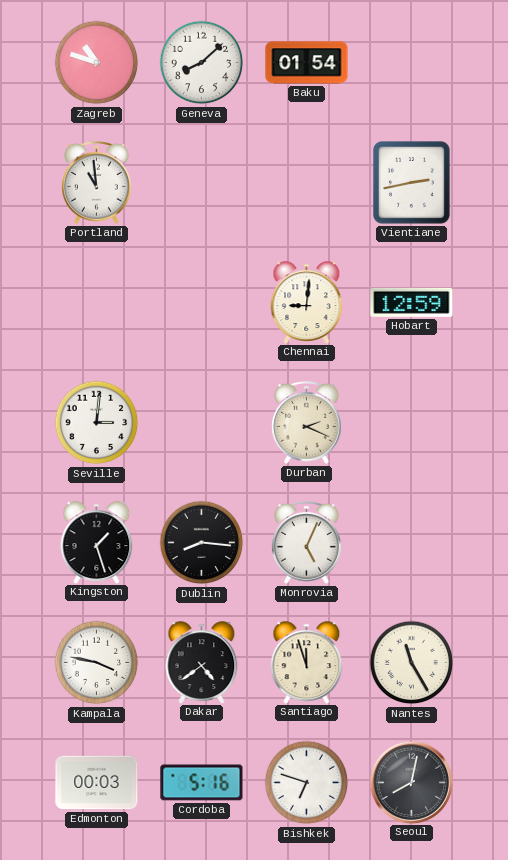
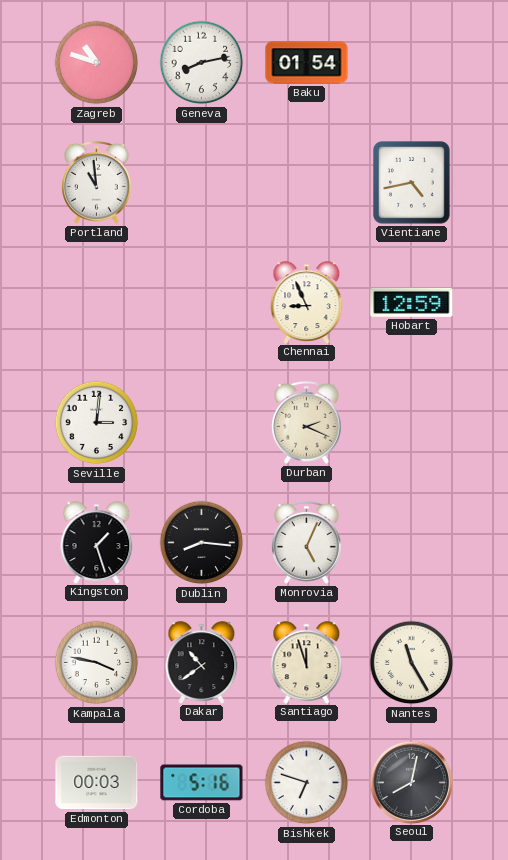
Geneva: 8:08 -> 8:13
Vientiane: 2:43 -> 4:43
Chennai: 9:01 -> 8:56
Dakar: 4:39 -> 10:39
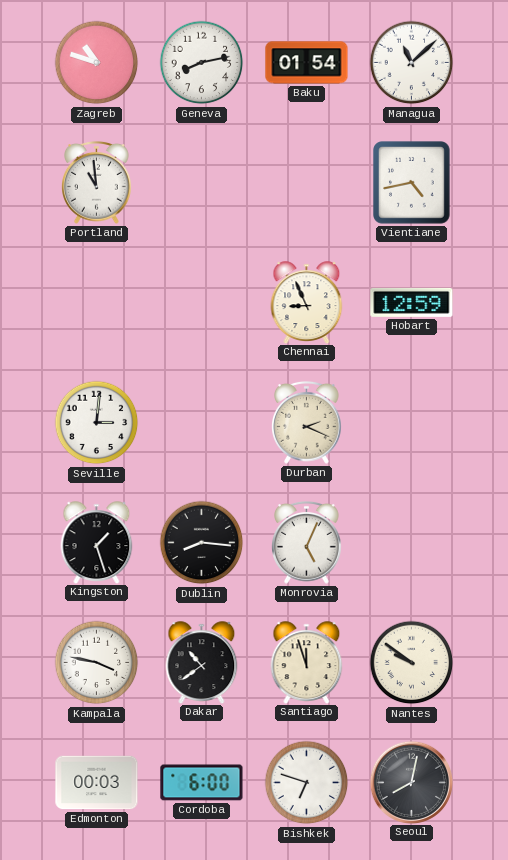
Managua: none -> 11:08
Nantes: 11:25 -> 9:51
Cordoba: 5:16 -> 6:00
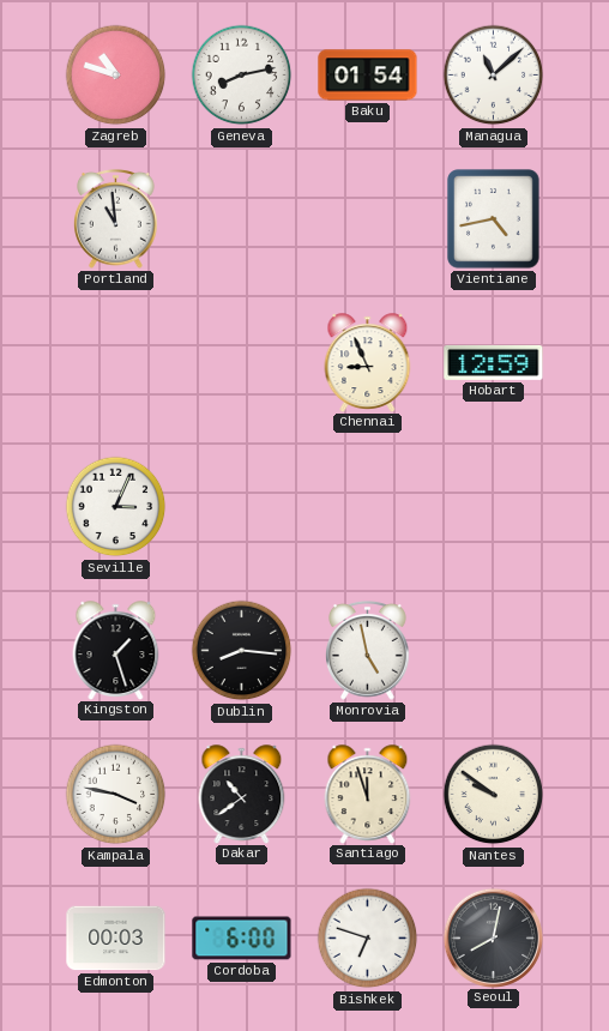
Seville: 3:01 -> 3:04
Durban: 2:19 -> none
Monrovia: 5:04 -> 4:58
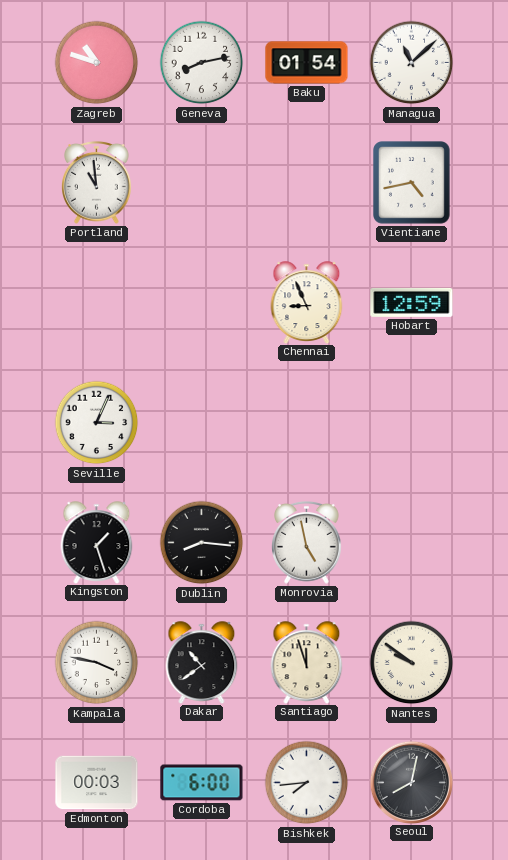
Bishkek: 6:48 -> 7:44
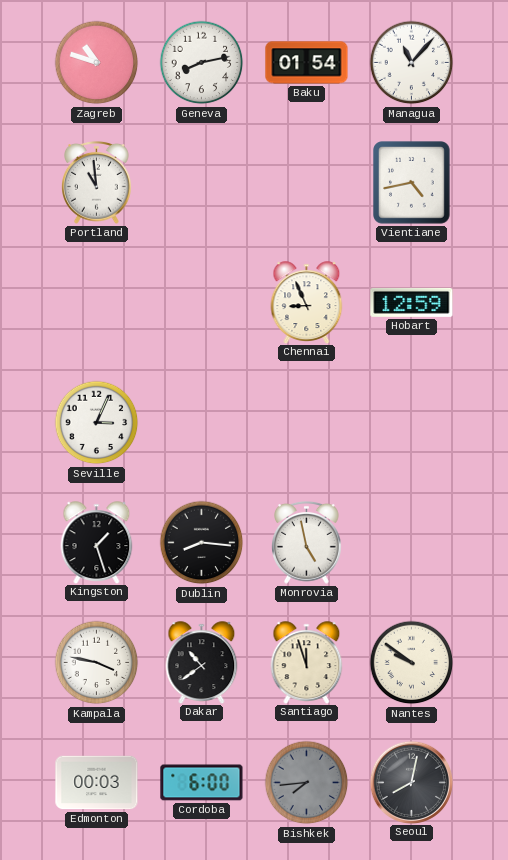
Managua: 11:08 -> 11:07
Bishkek dial: white -> grey
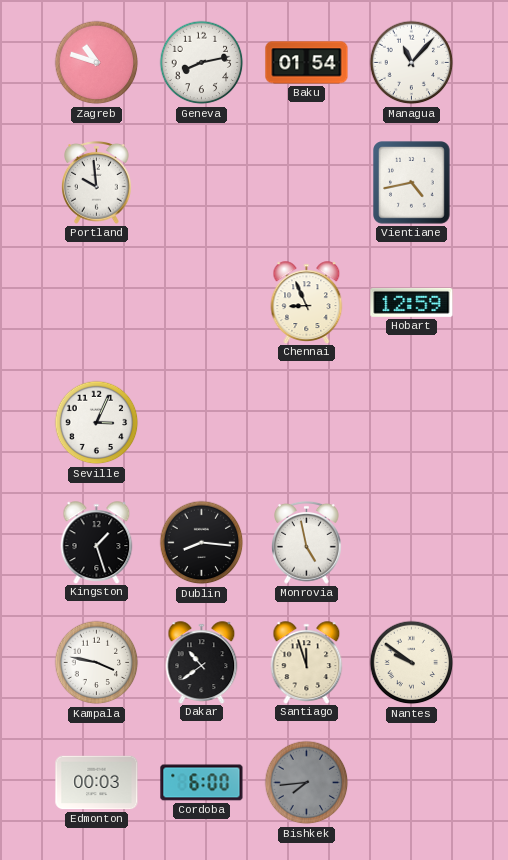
Portland: 10:59 -> 9:59
Seoul: 8:02 -> none
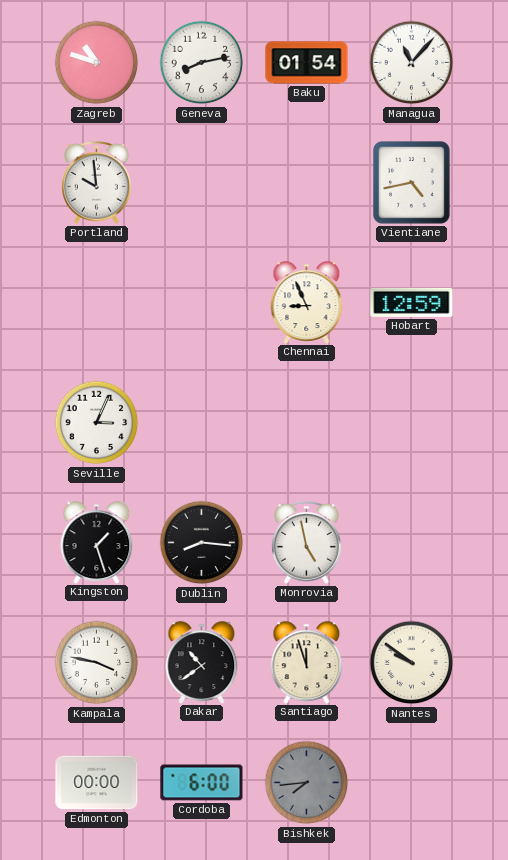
Edmonton: 00:03 -> 00:00
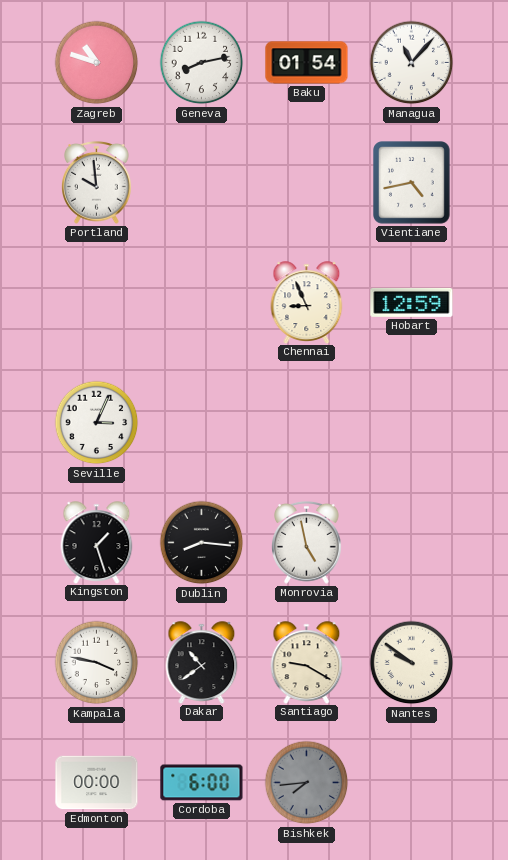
Santiago: 11:57 -> 9:20
